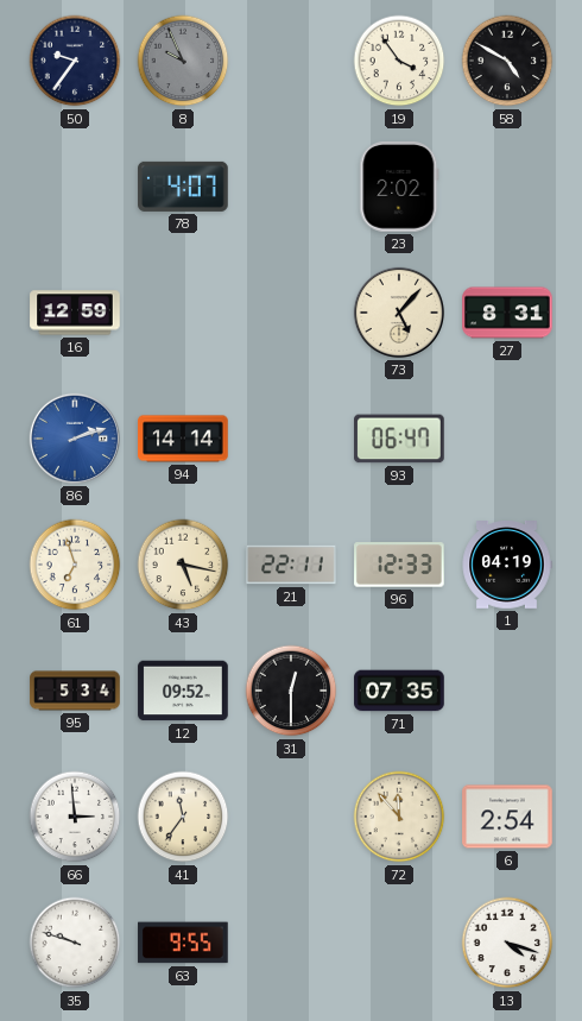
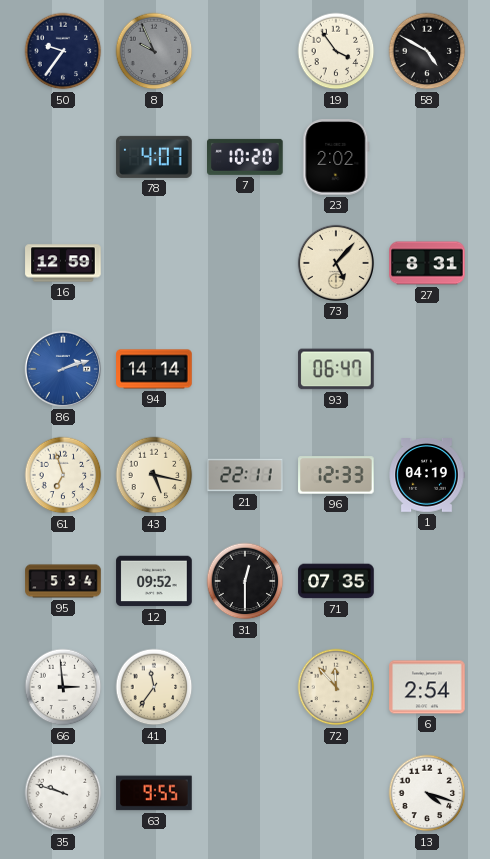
7: none -> 10:20
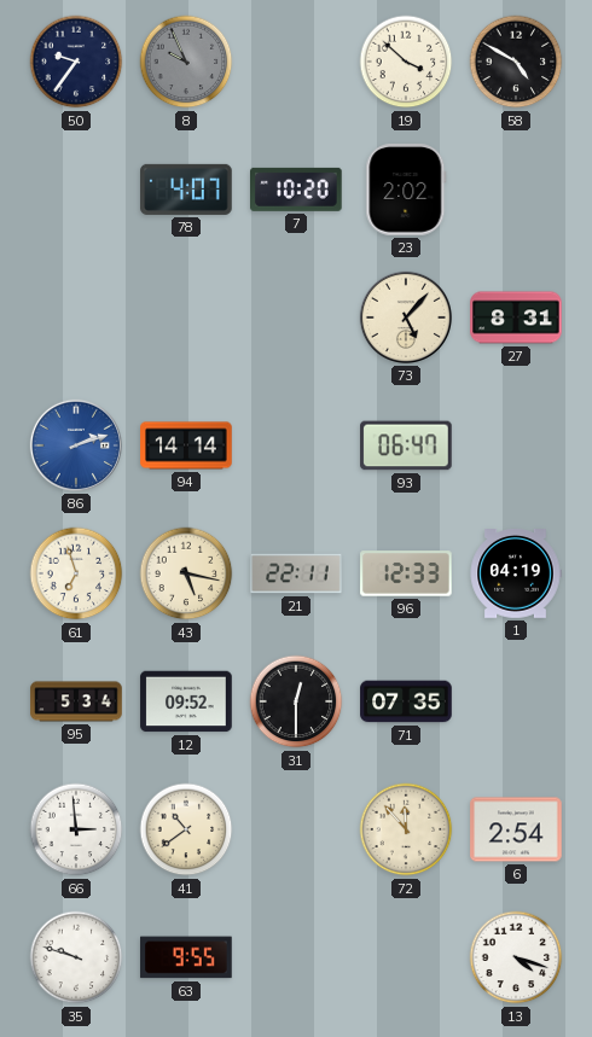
19: 3:54 -> 3:52
16: 12:59 -> none
41: 11:36 -> 10:39
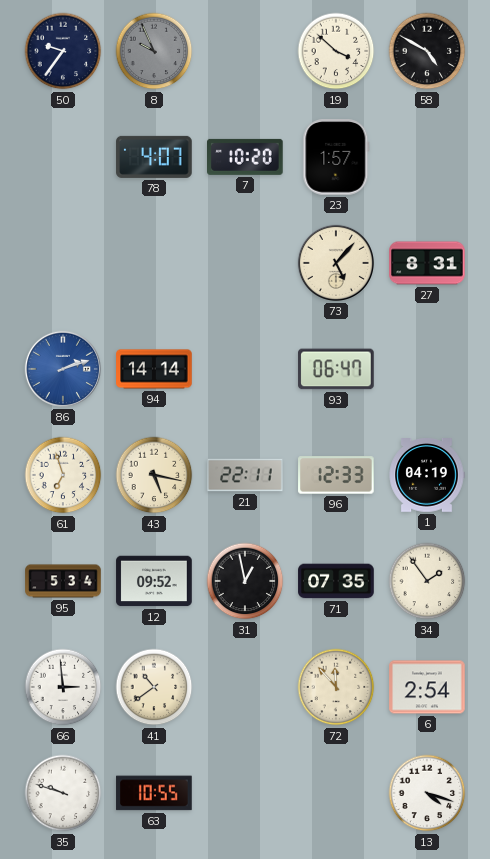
23: 2:02 -> 1:57
31: 12:30 -> 12:58
34: none -> 1:54
63: 9:55 -> 10:55
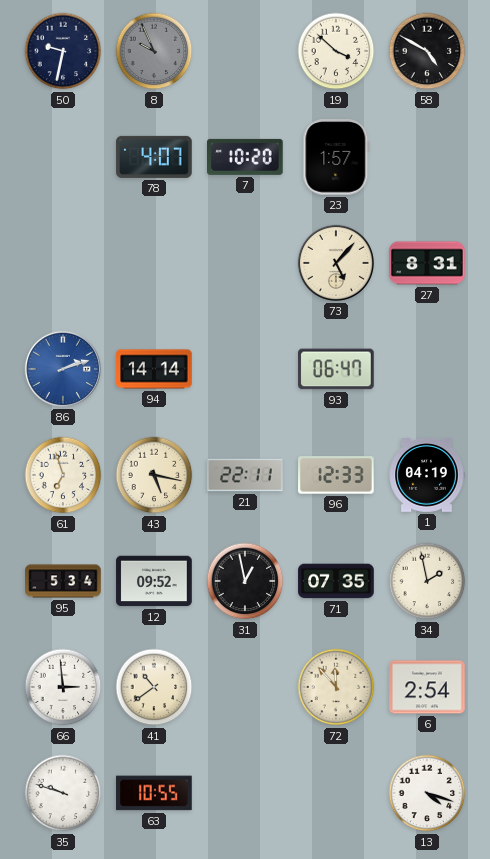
50: 9:36 -> 9:32
34: 1:54 -> 1:58
